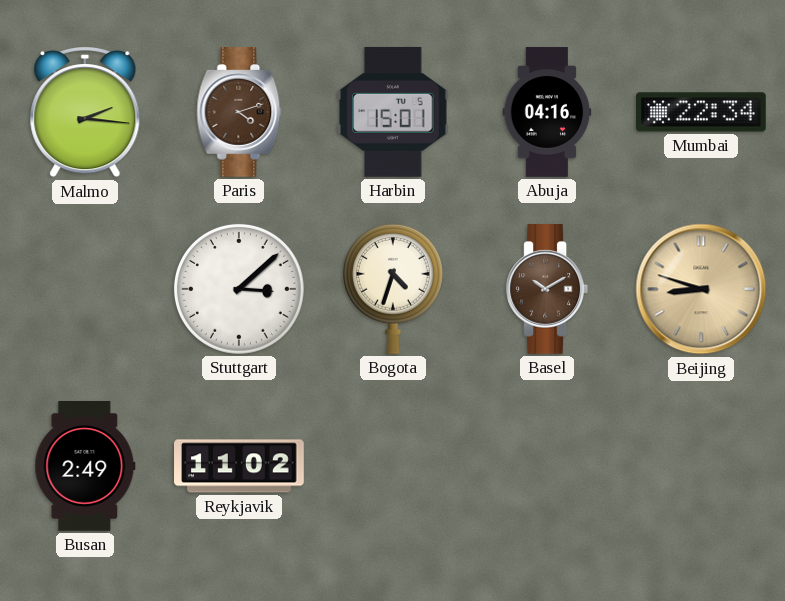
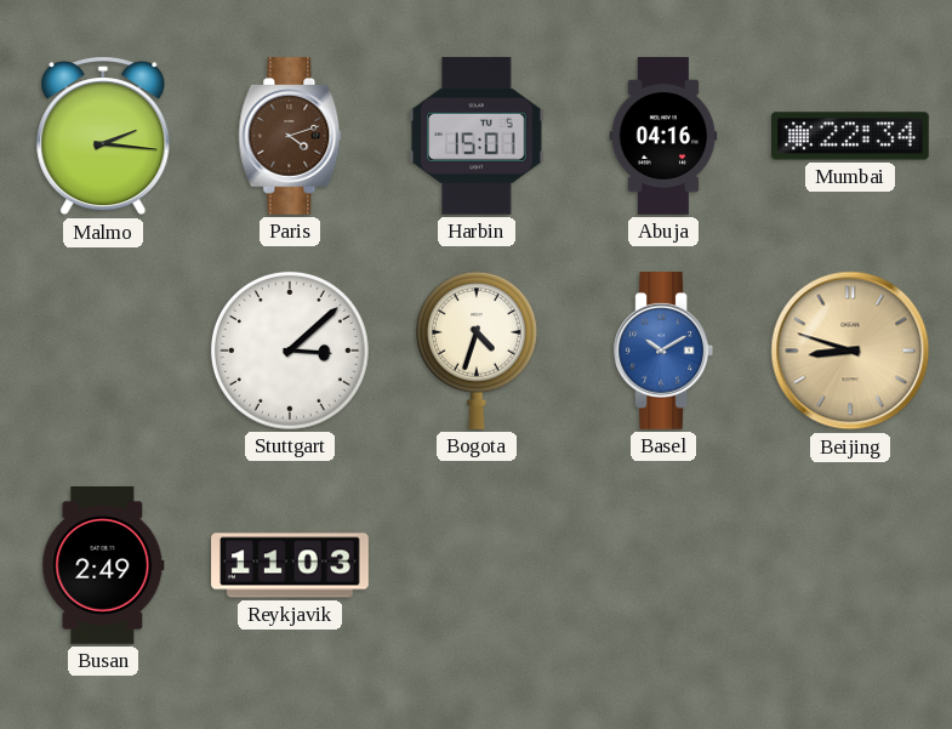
Basel dial: brown -> blue
Reykjavik: 11:02 -> 11:03
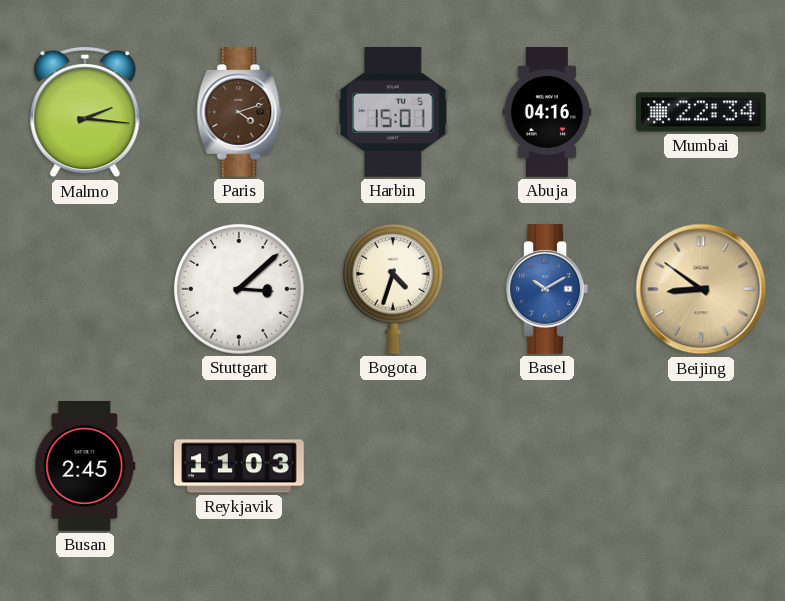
Beijing: 8:48 -> 8:51
Busan: 2:49 -> 2:45
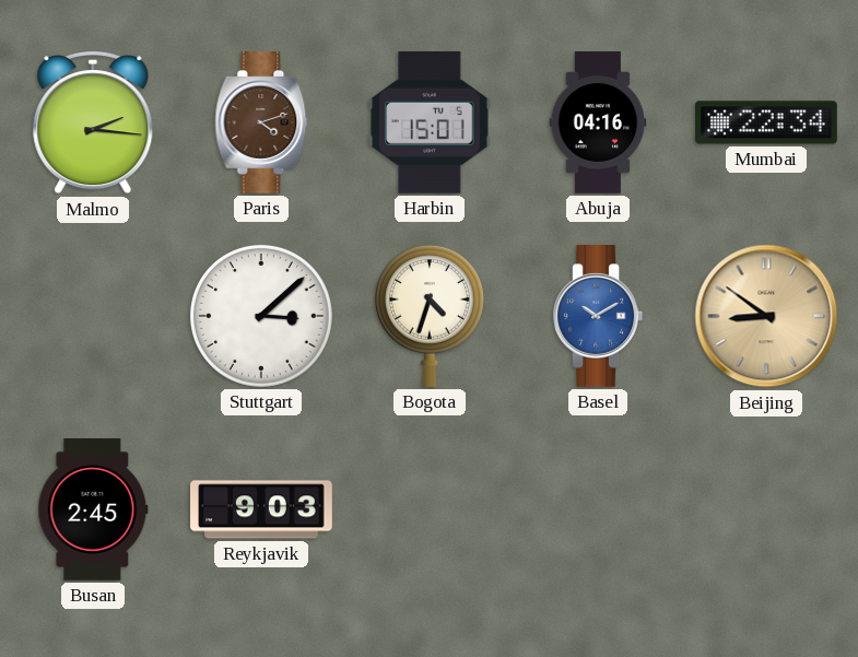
Reykjavik: 11:03 -> 9:03
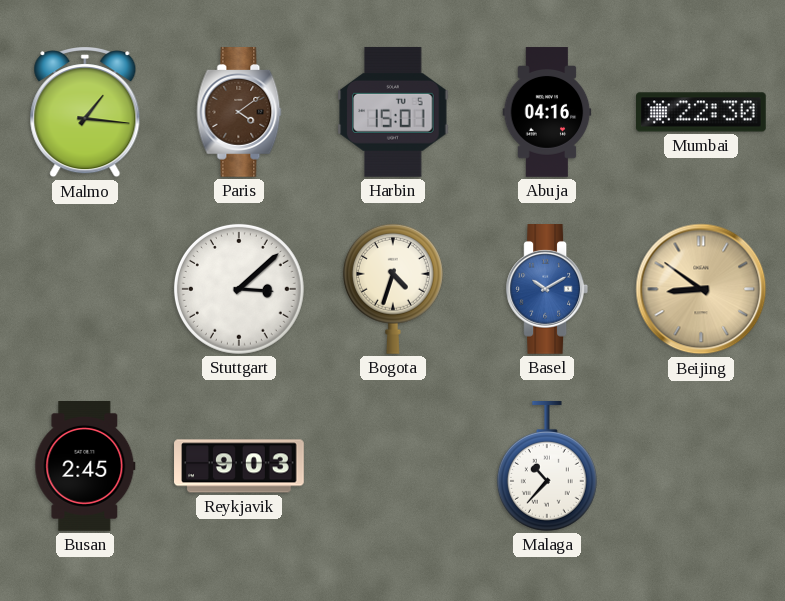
Malmo: 2:16 -> 1:16
Paris: 4:12 -> 4:09
Mumbai: 22:34 -> 22:30
Malaga: none -> 10:37
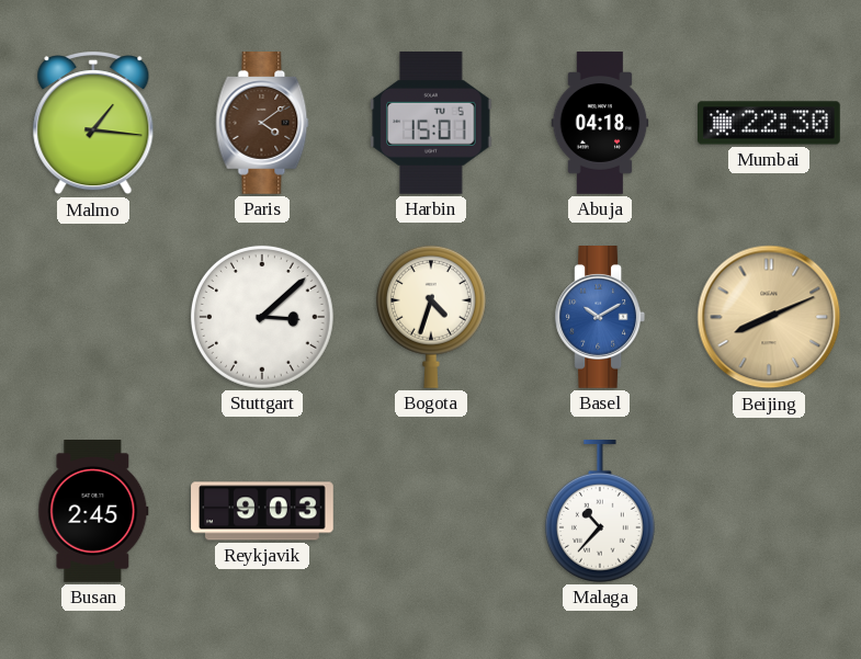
Abuja: 04:16 -> 04:18
Beijing: 8:51 -> 8:11
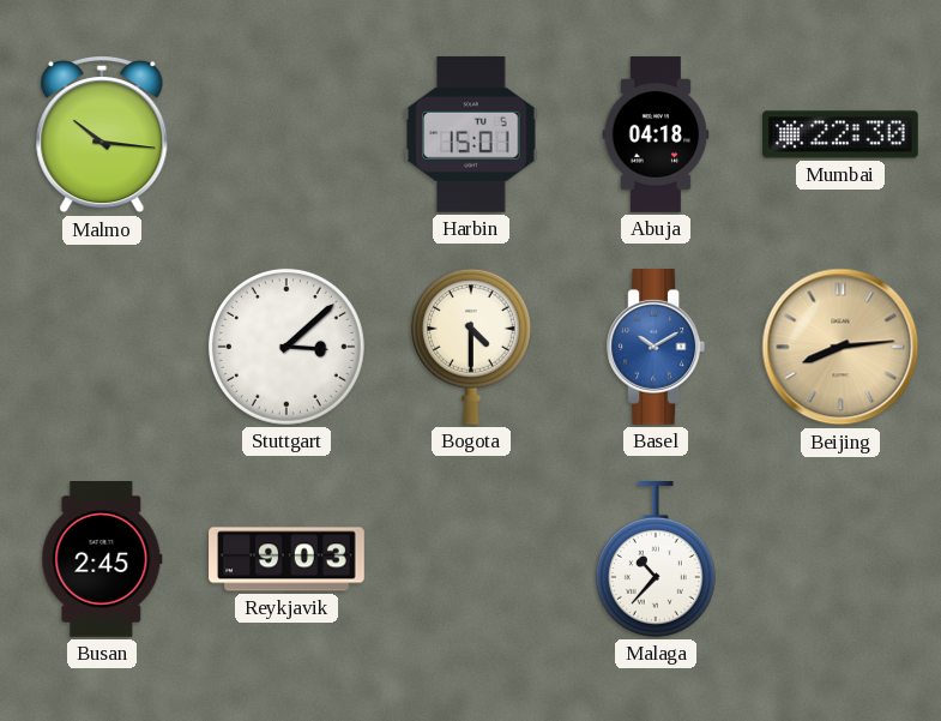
Malmo: 1:16 -> 10:16
Paris: 4:09 -> none
Bogota: 4:33 -> 4:30
Beijing: 8:11 -> 8:14
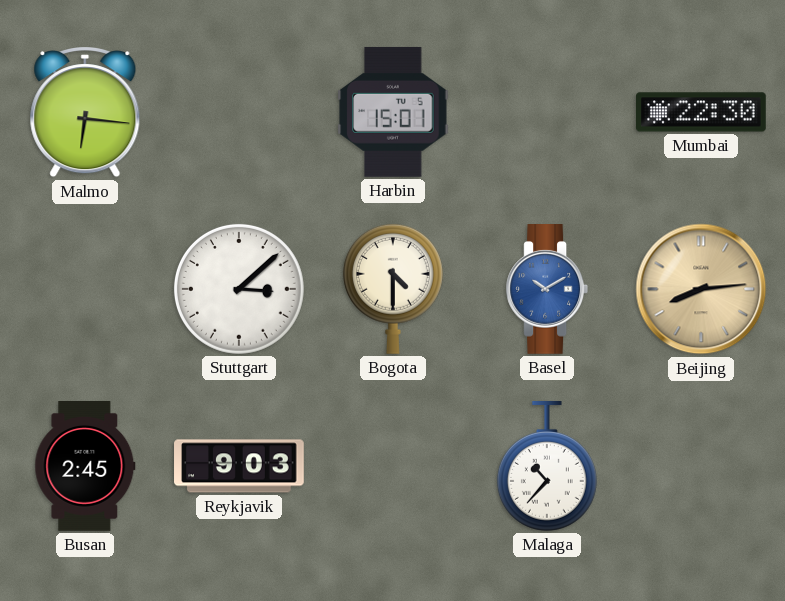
Malmo: 10:16 -> 6:16
Abuja: 04:18 -> none
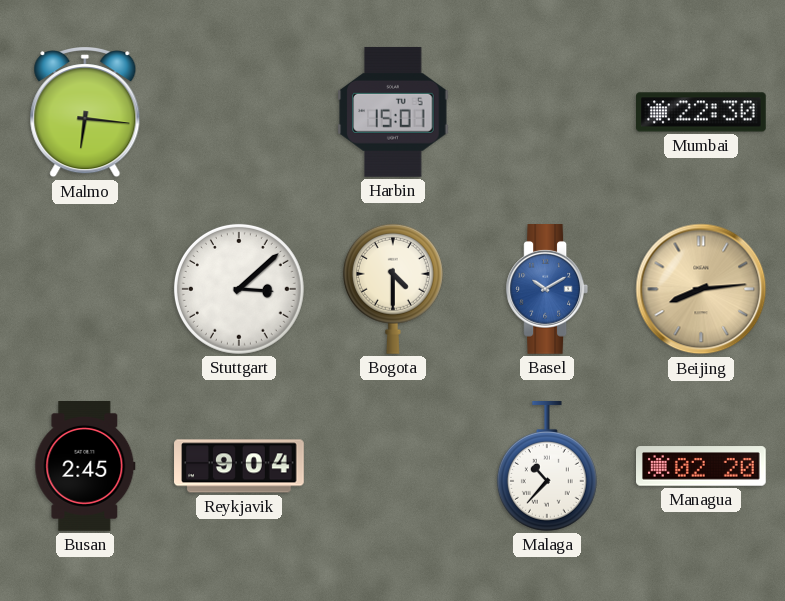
Reykjavik: 9:03 -> 9:04
Managua: none -> 02:20
